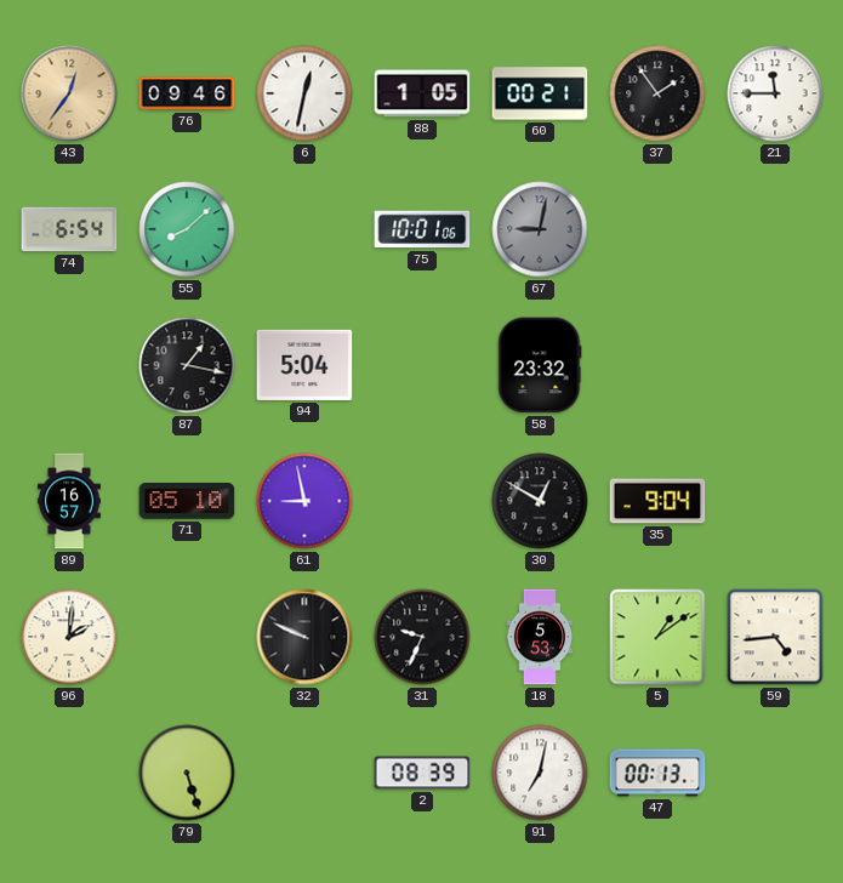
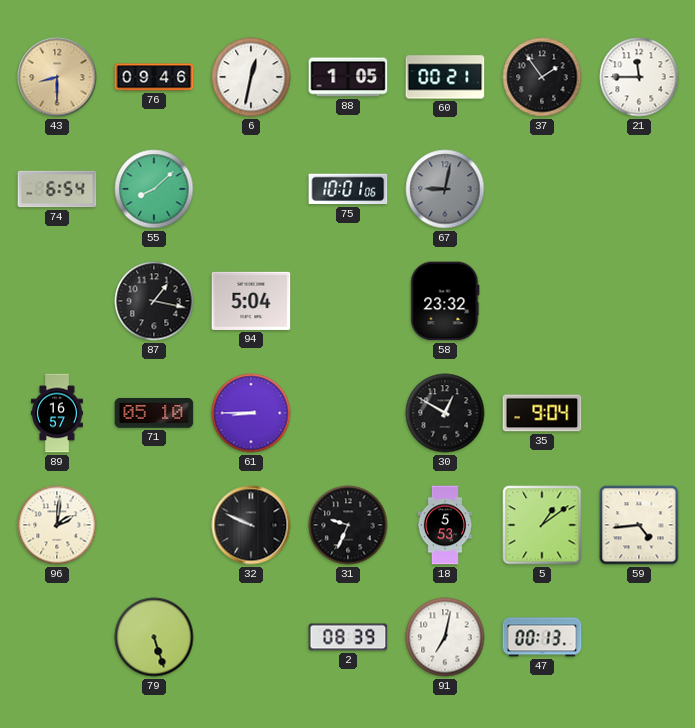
43: 12:36 -> 8:30
61: 8:58 -> 8:45
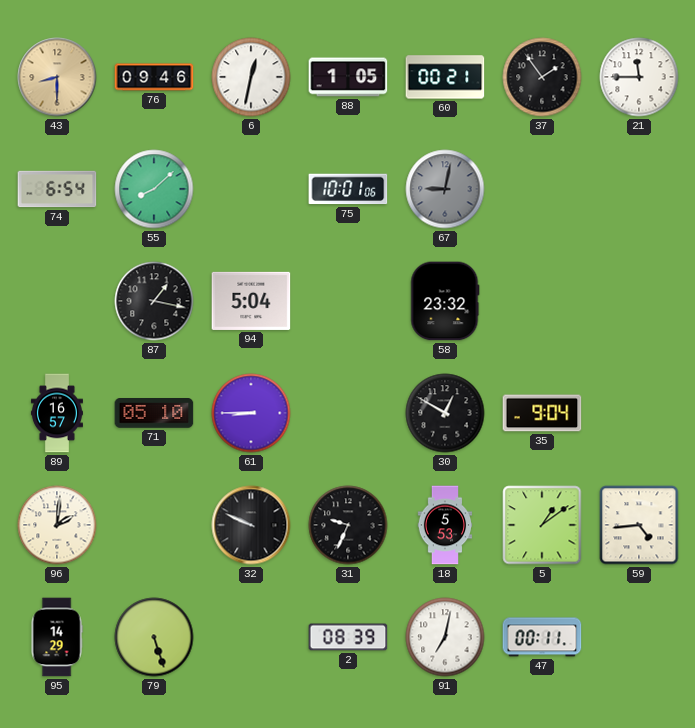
95: none -> 14:29
47: 00:13 -> 00:11
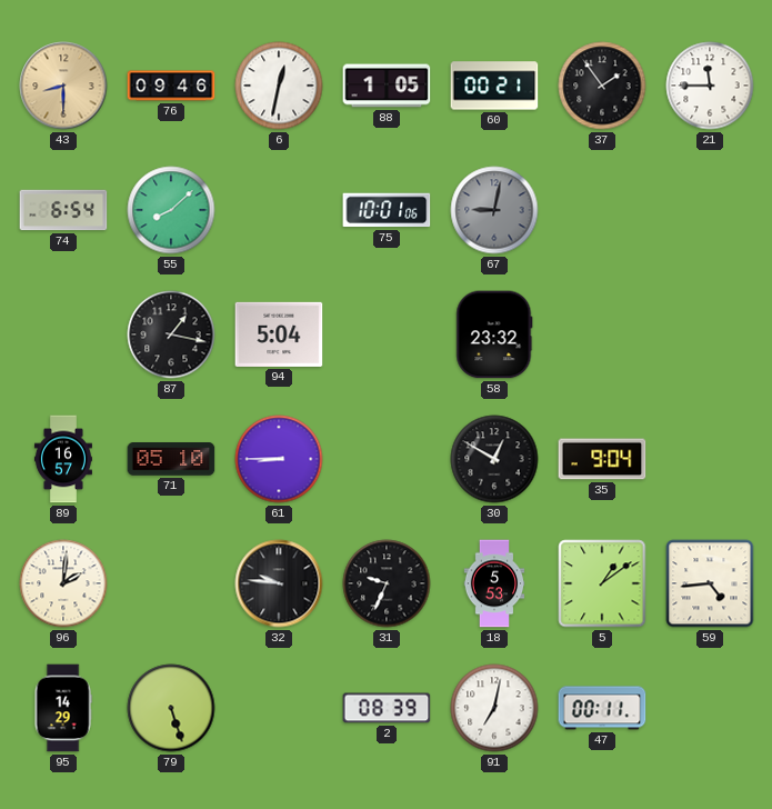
32: 9:49 -> 9:46
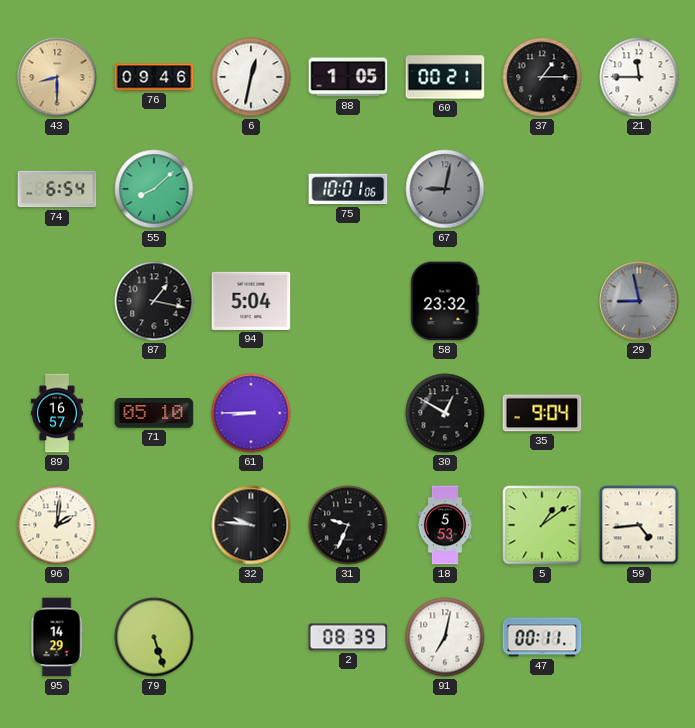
37: 1:54 -> 1:15
29: none -> 8:58
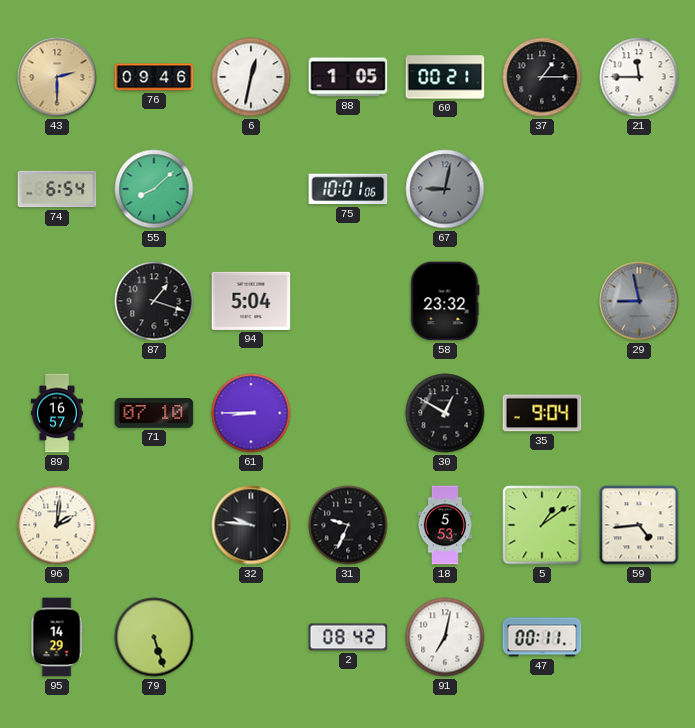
43: 8:30 -> 2:30
87: 1:17 -> 1:18
71: 05:10 -> 07:10
2: 08:39 -> 08:42
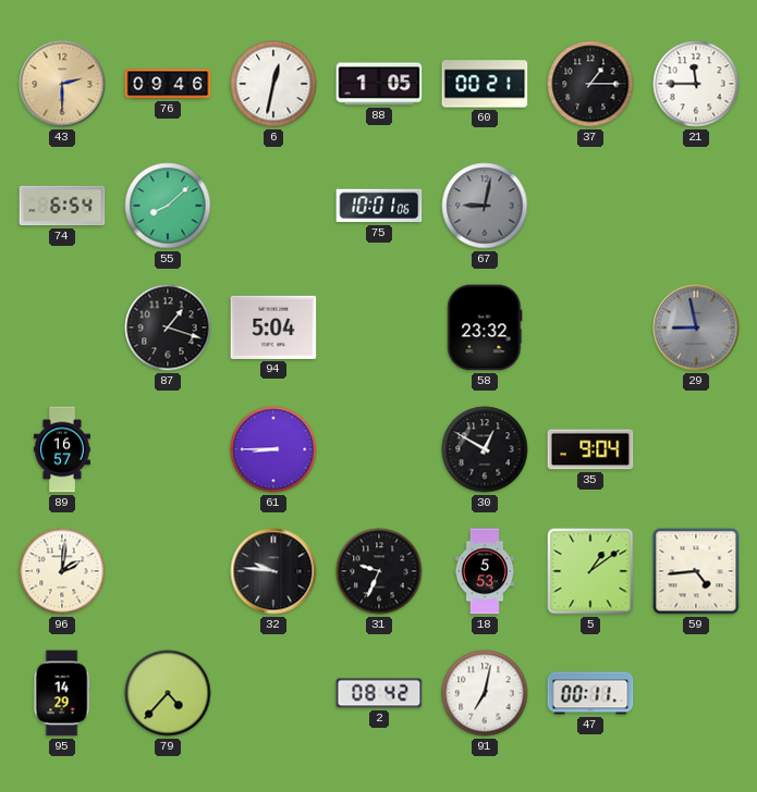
71: 07:10 -> none
79: 5:27 -> 4:37
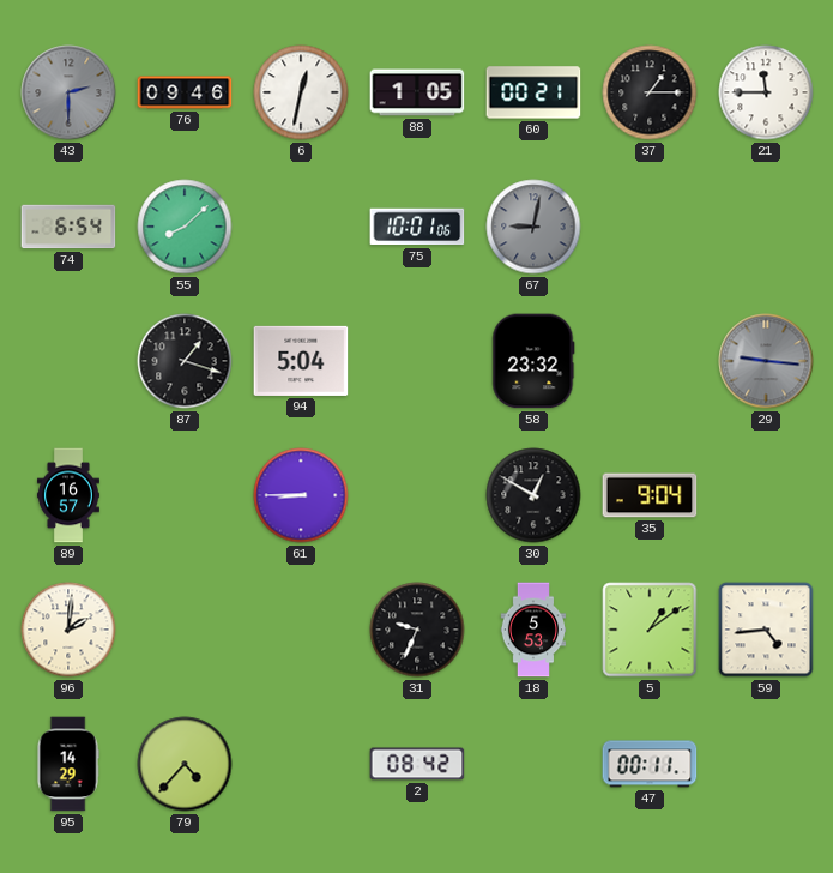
43 dial: champagne -> grey
29: 8:58 -> 9:16
32: 9:46 -> none
91: 7:02 -> none
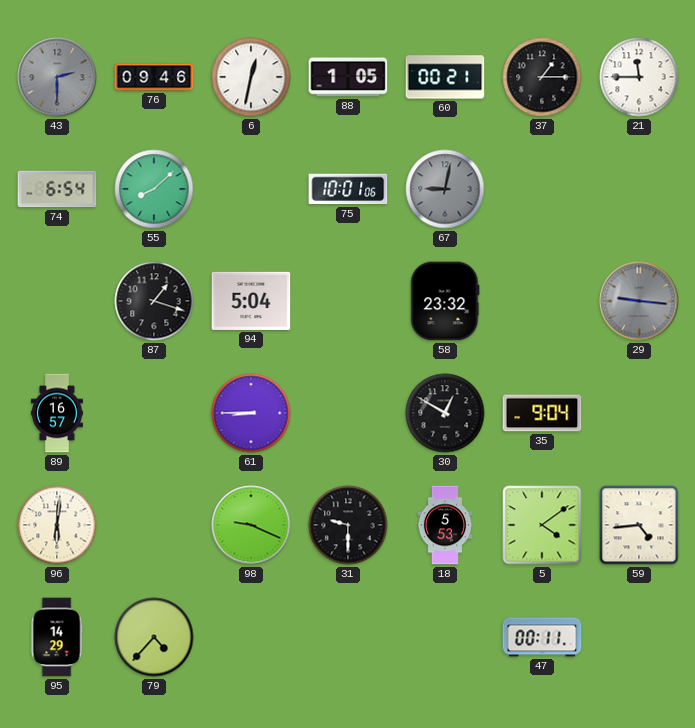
96: 2:01 -> 6:01
98: none -> 9:19
31: 9:34 -> 9:30
5: 1:09 -> 4:09
2: 08:42 -> none
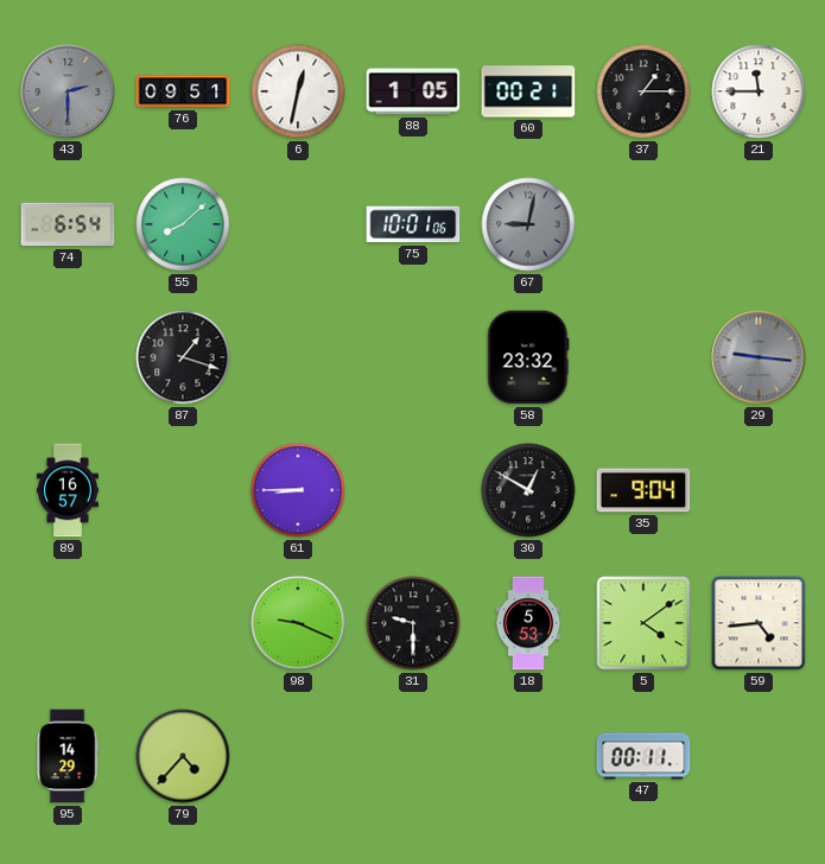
76: 09:46 -> 09:51
94: 5:04 -> none
96: 6:01 -> none
